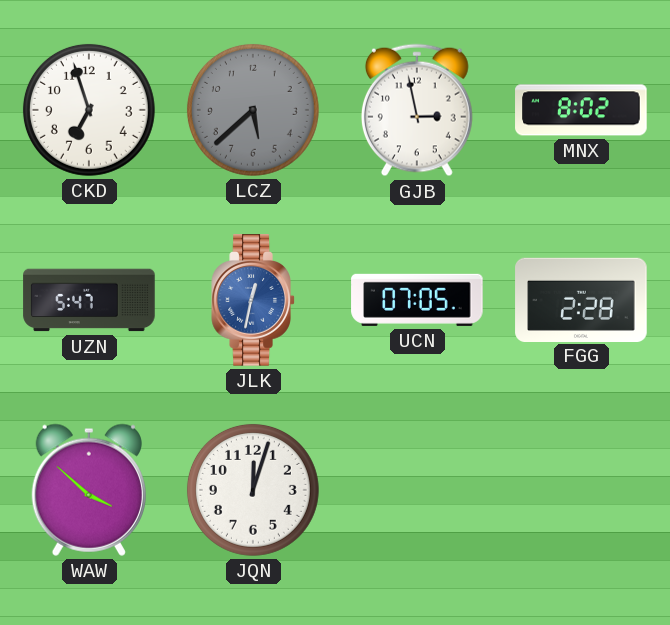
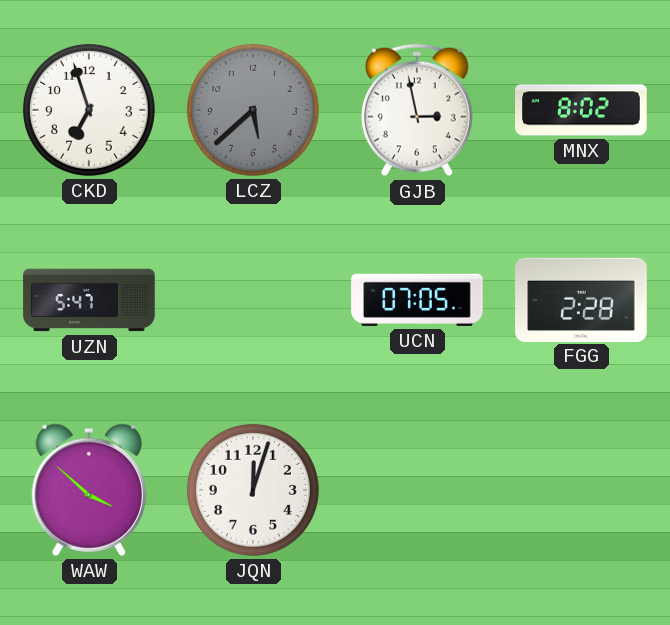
JLK: 12:32 -> none
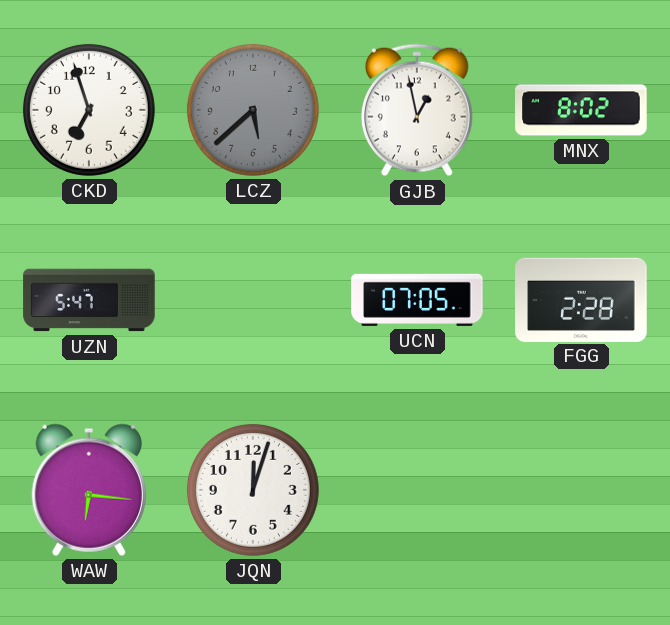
GJB: 2:58 -> 12:58
WAW: 3:52 -> 6:16
